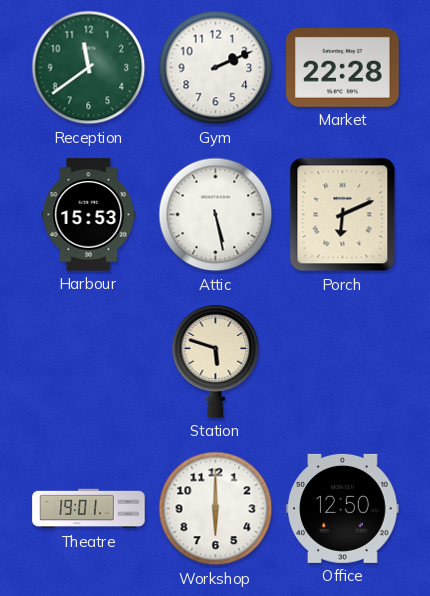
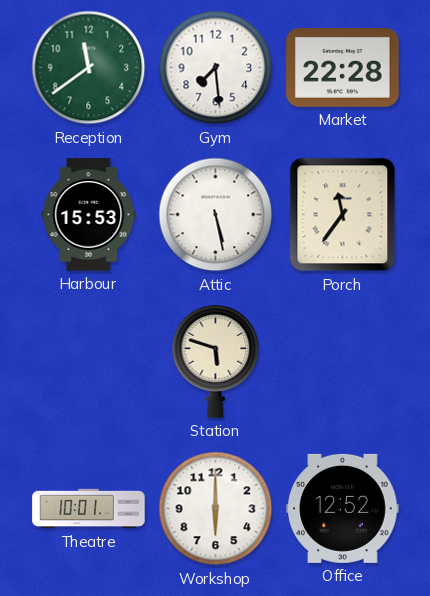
Gym: 2:11 -> 7:29
Porch: 6:11 -> 11:36
Theatre: 19:01 -> 10:01
Office: 12:50 -> 12:52
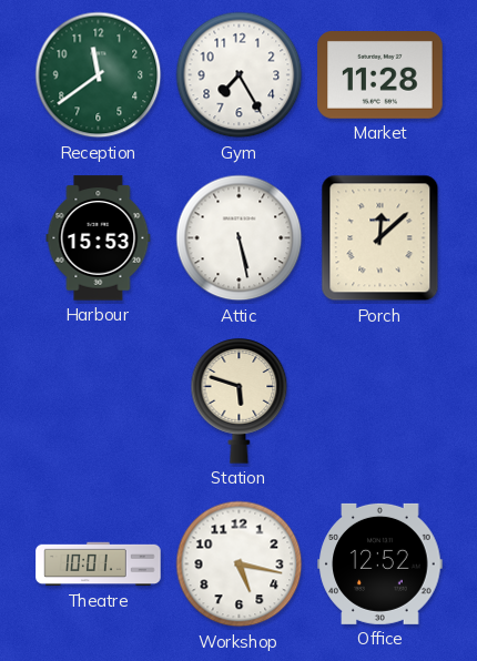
Gym: 7:29 -> 7:25
Market: 22:28 -> 11:28
Porch: 11:36 -> 12:08
Workshop: 6:00 -> 5:17
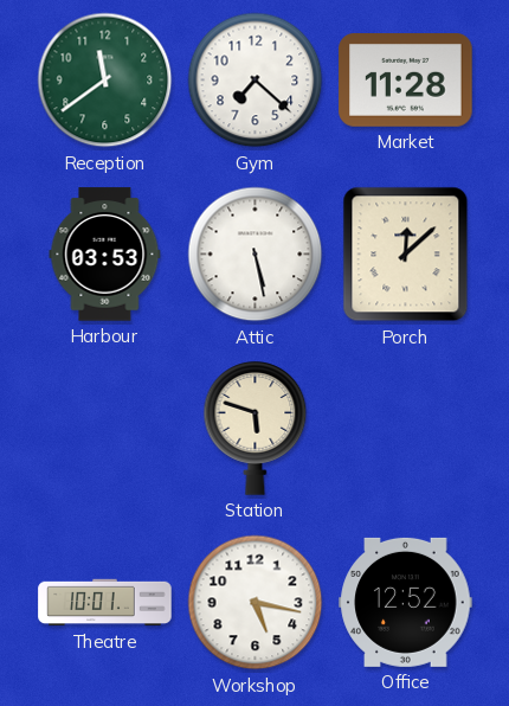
Gym: 7:25 -> 7:22
Harbour: 15:53 -> 03:53
